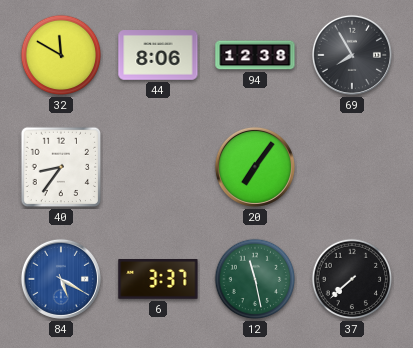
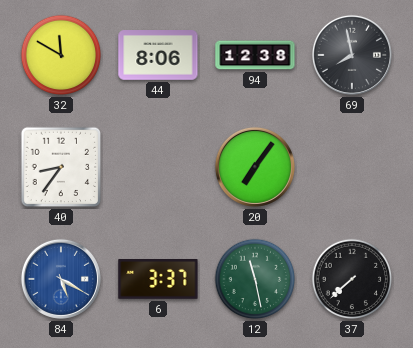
69: 7:55 -> 7:58
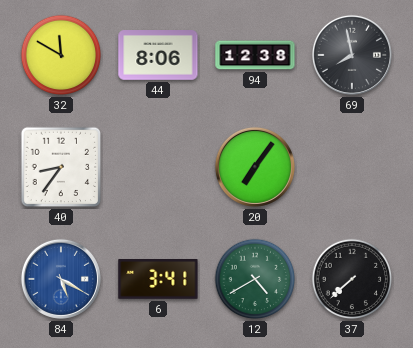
6: 3:37 -> 3:41
12: 11:28 -> 4:40
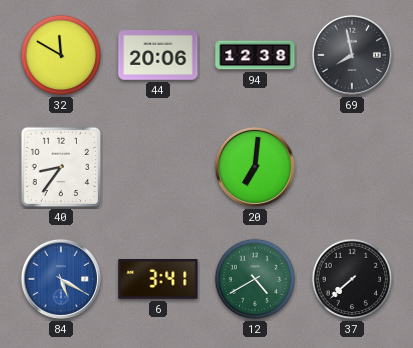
44: 8:06 -> 20:06
20: 7:06 -> 7:01
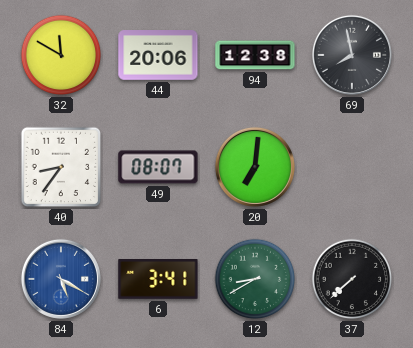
49: none -> 08:07
12: 4:40 -> 8:40
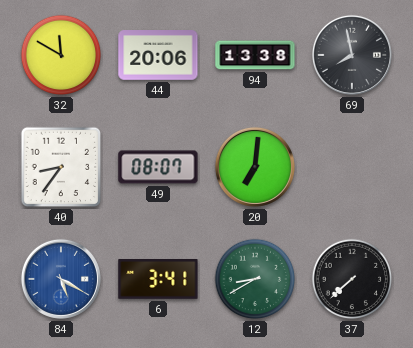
94: 12:38 -> 13:38
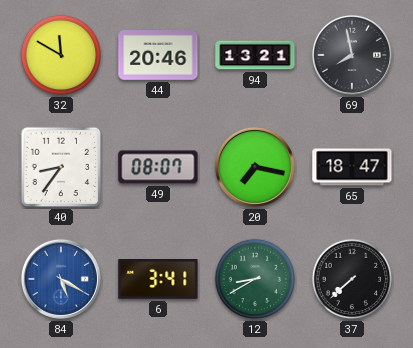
44: 20:06 -> 20:46
94: 13:38 -> 13:21
20: 7:01 -> 7:17
65: none -> 18:47
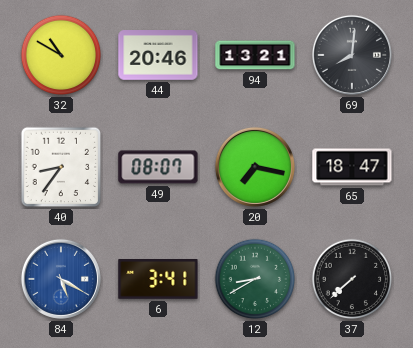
32: 11:50 -> 10:50
69: 7:58 -> 8:01
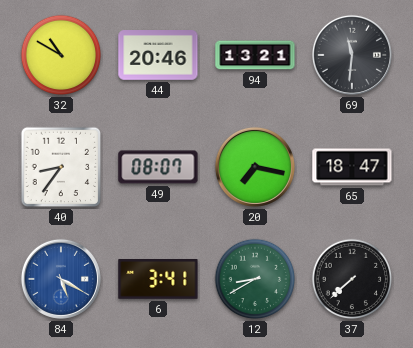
69: 8:01 -> 11:31
